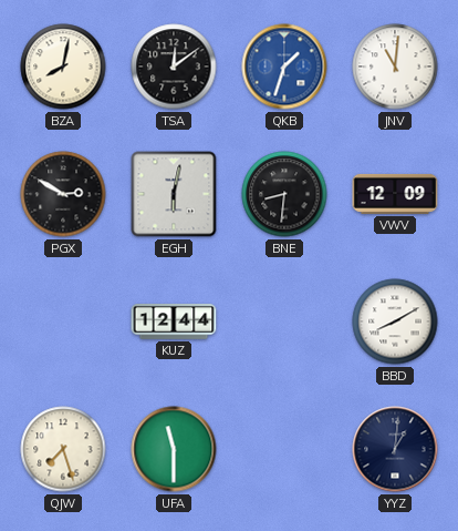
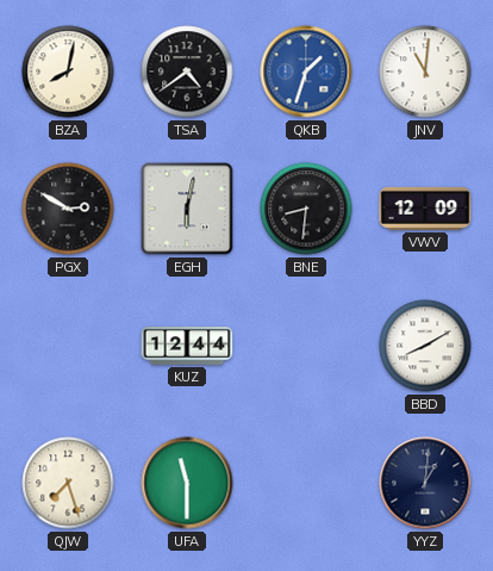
TSA: 12:09 -> 4:39
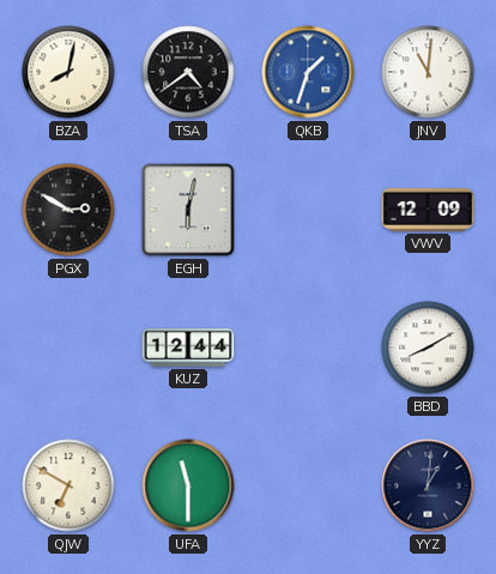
BNE: 8:31 -> none
QJW: 7:27 -> 6:50
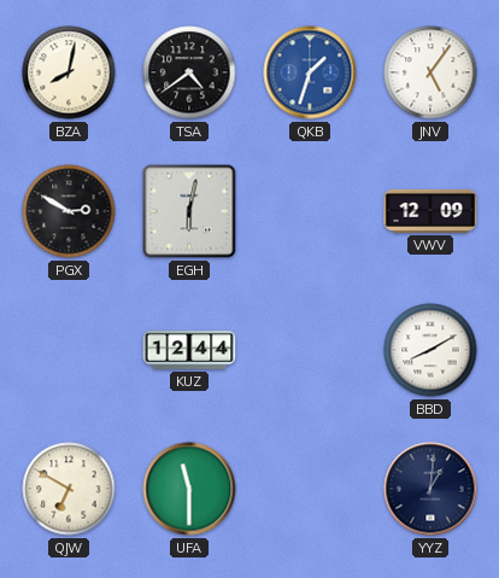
JNV: 11:01 -> 5:06
